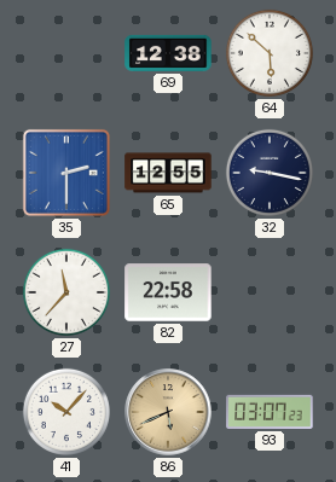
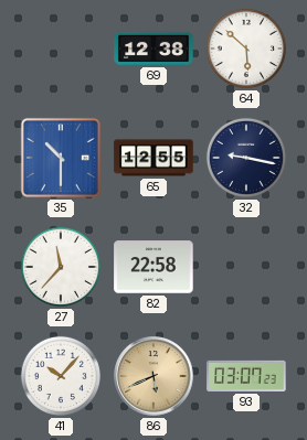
35: 2:30 -> 10:30
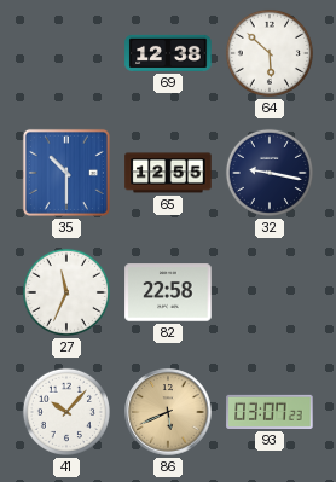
27: 11:37 -> 11:34
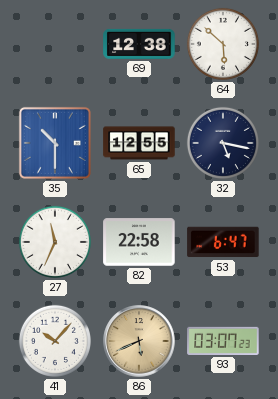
32: 9:17 -> 5:17
53: none -> 6:47
